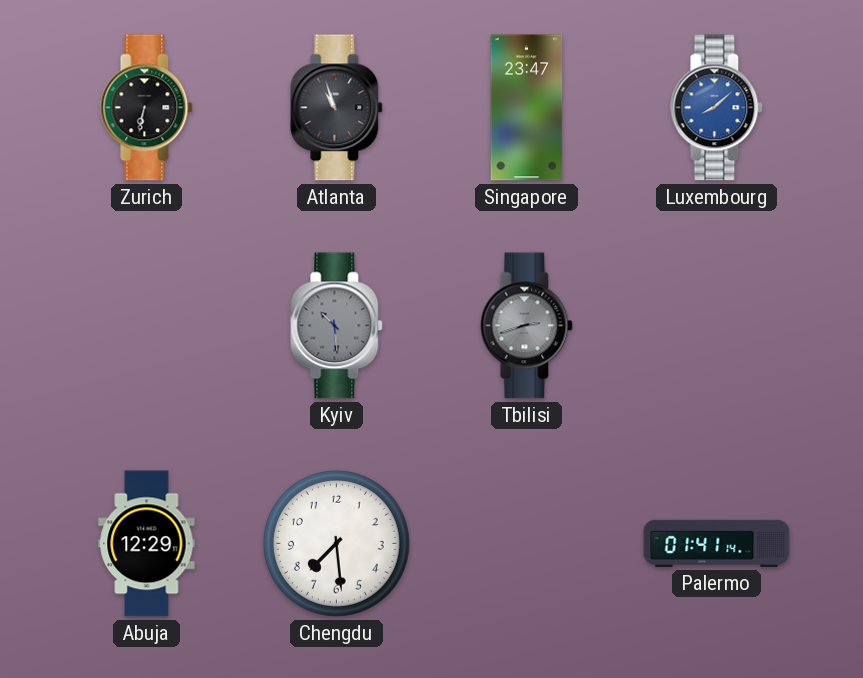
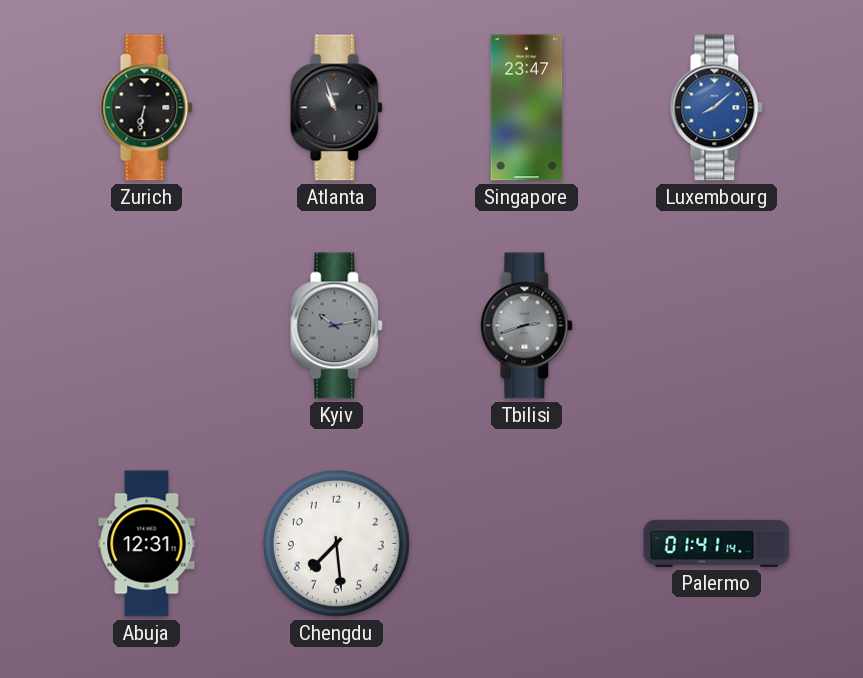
Kyiv: 10:29 -> 10:13
Abuja: 12:29 -> 12:31
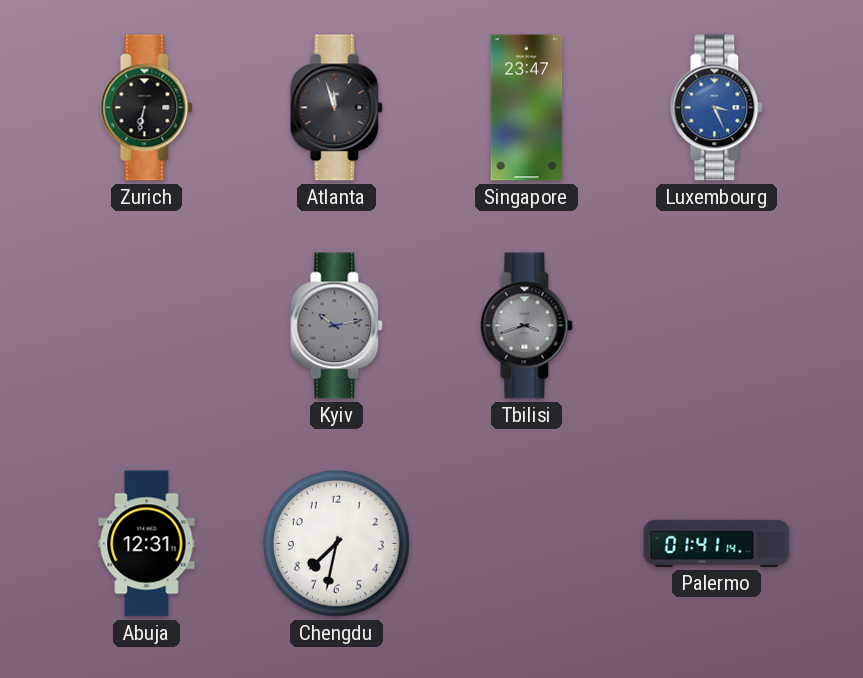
Atlanta: 10:57 -> 11:57
Luxembourg: 8:08 -> 3:26
Tbilisi: 2:42 -> 3:42
Chengdu: 7:29 -> 7:32
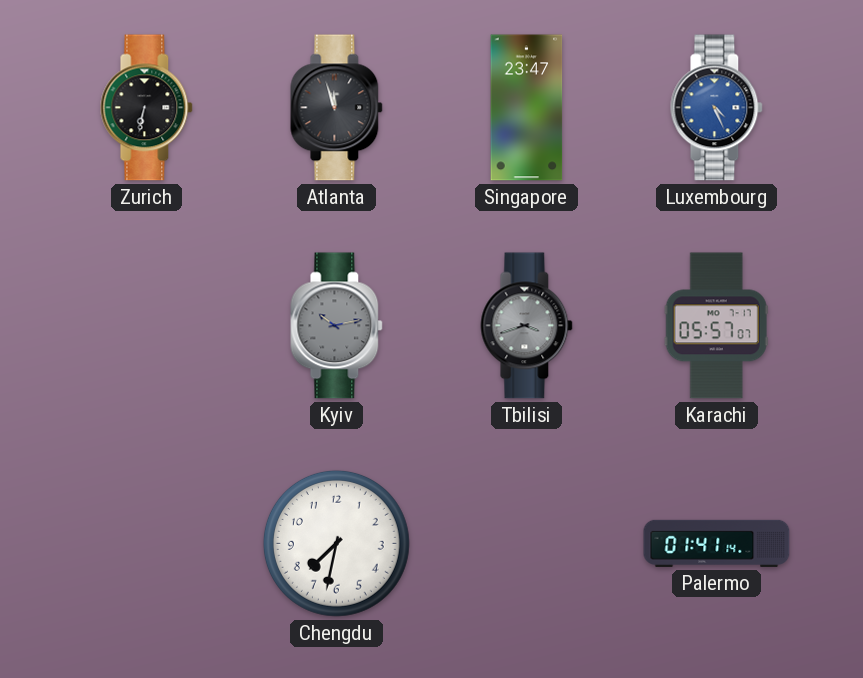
Luxembourg: 3:26 -> 4:26
Karachi: none -> 05:57
Abuja: 12:31 -> none
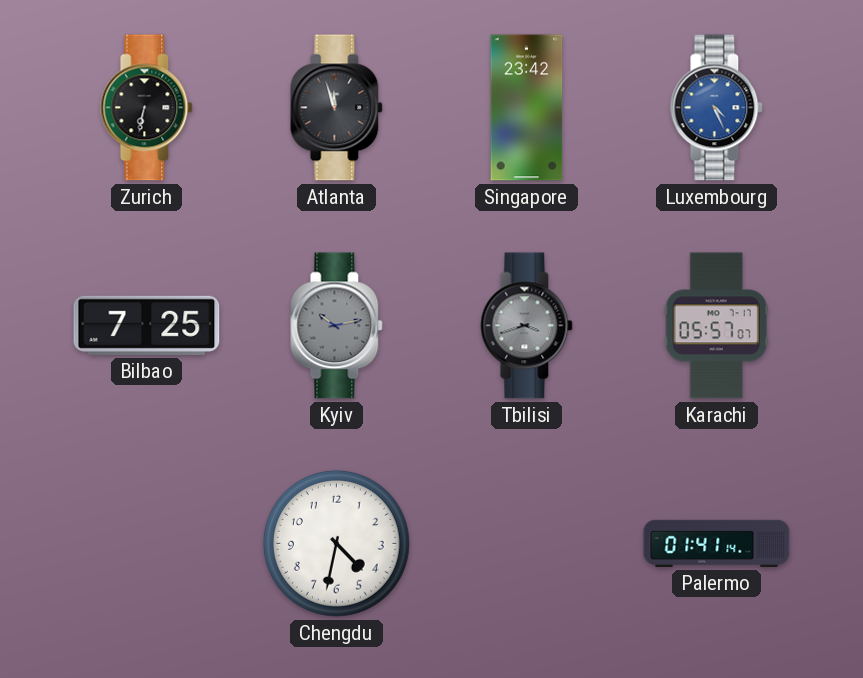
Singapore: 23:47 -> 23:42
Bilbao: none -> 7:25
Chengdu: 7:32 -> 4:32
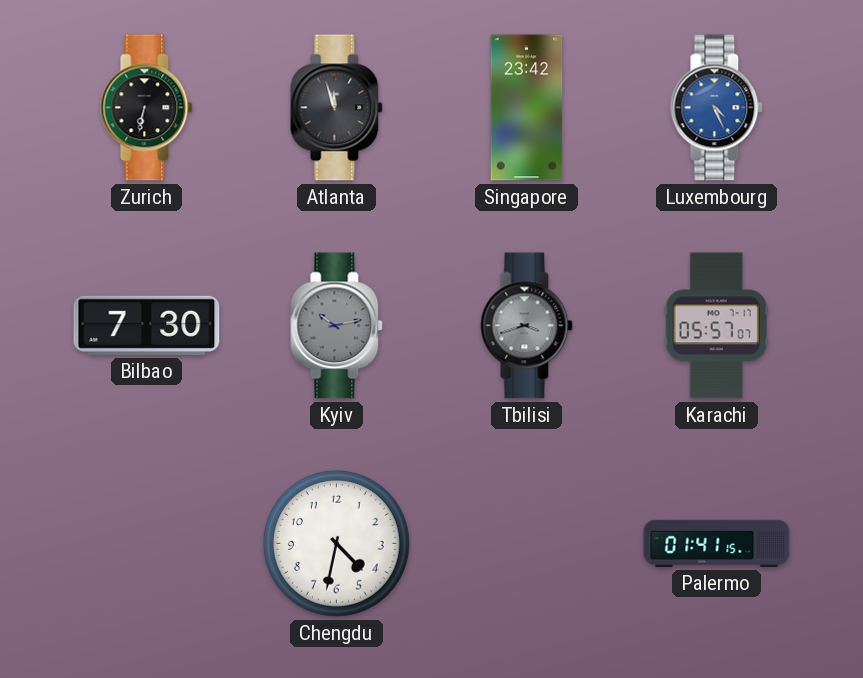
Bilbao: 7:25 -> 7:30
Palermo: 01:41:14 -> 01:41:15
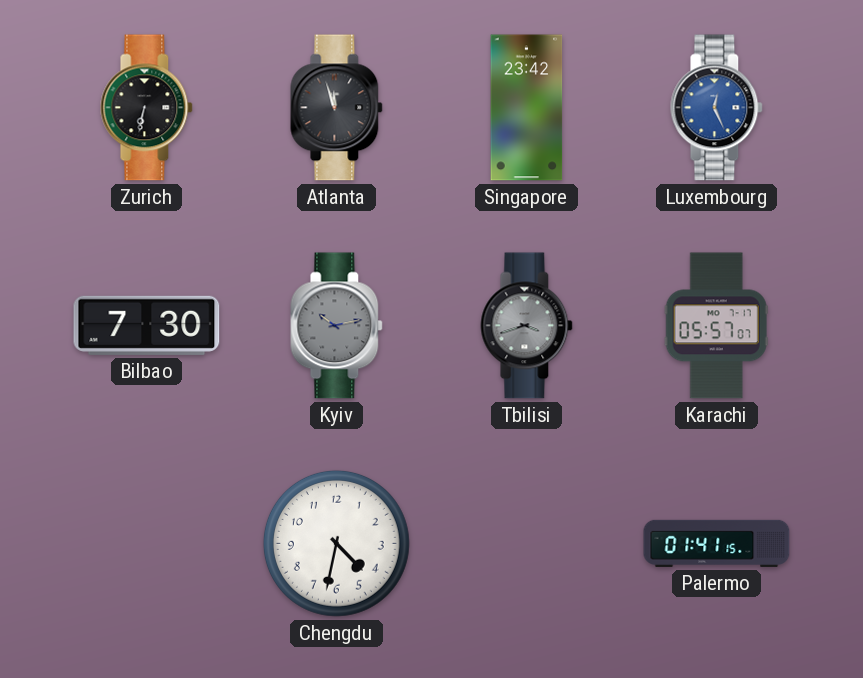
Luxembourg: 4:26 -> 12:26
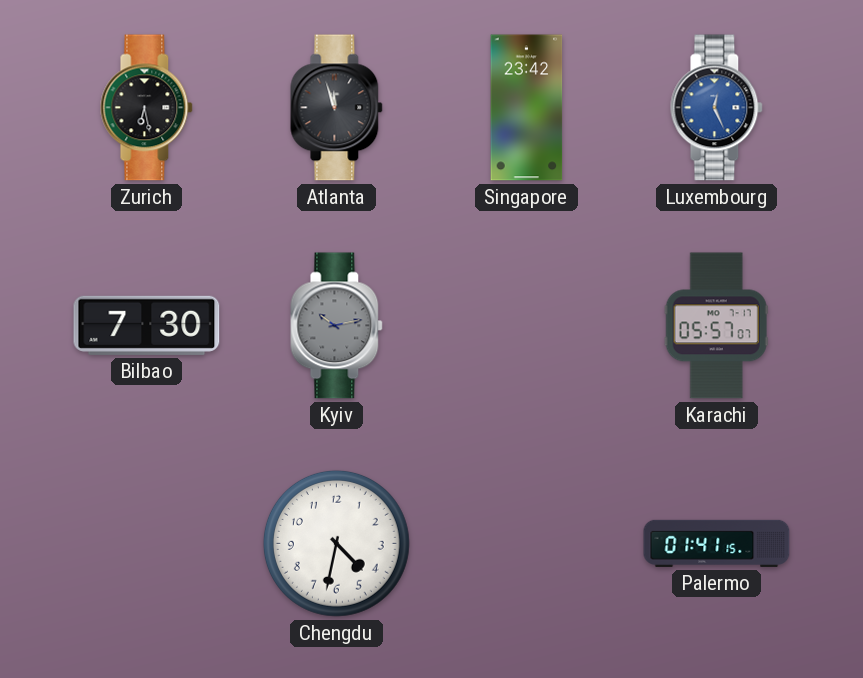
Zurich: 6:32 -> 6:28
Tbilisi: 3:42 -> none
